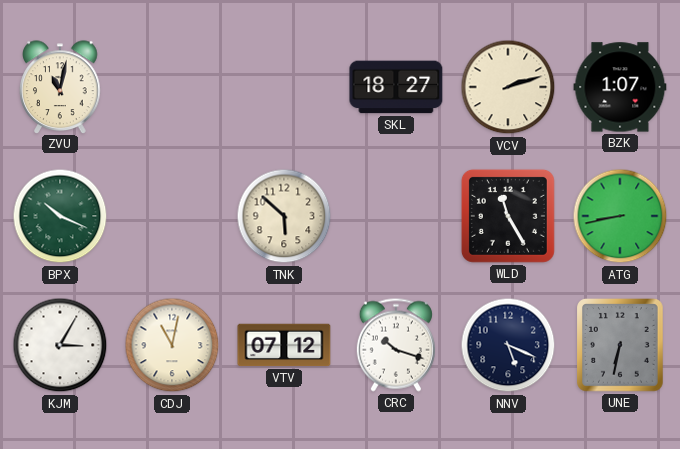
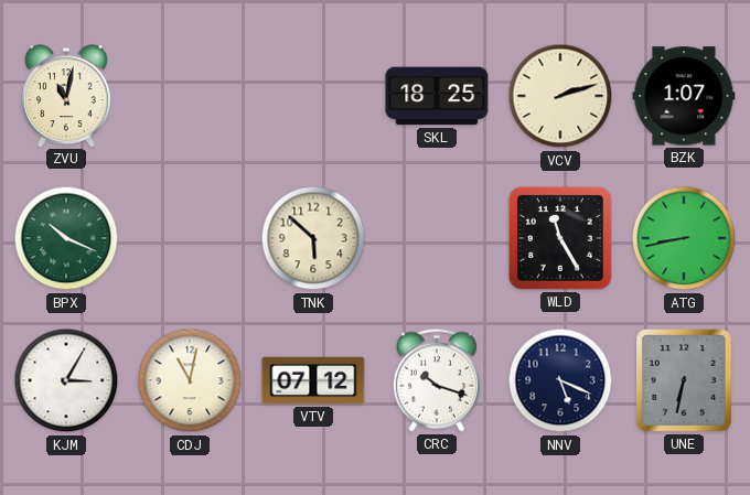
SKL: 18:27 -> 18:25
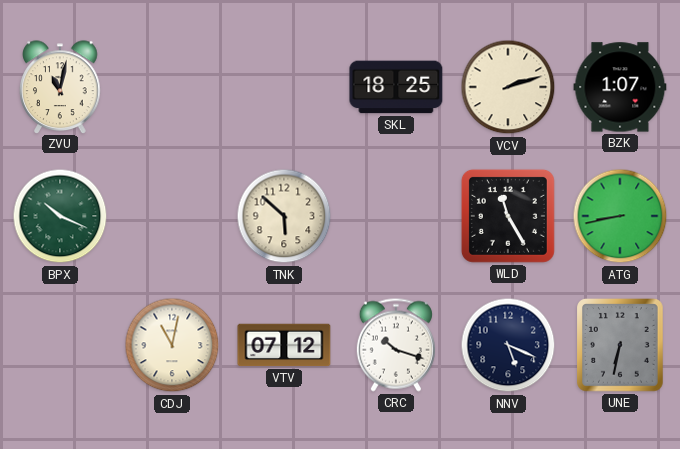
KJM: 3:05 -> none
